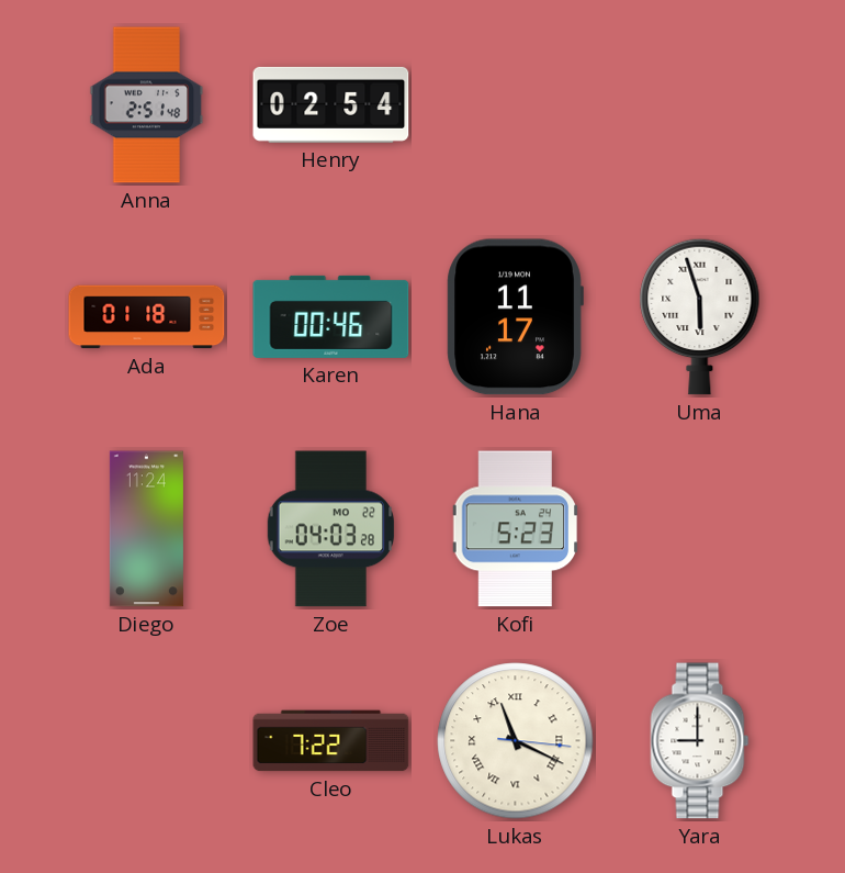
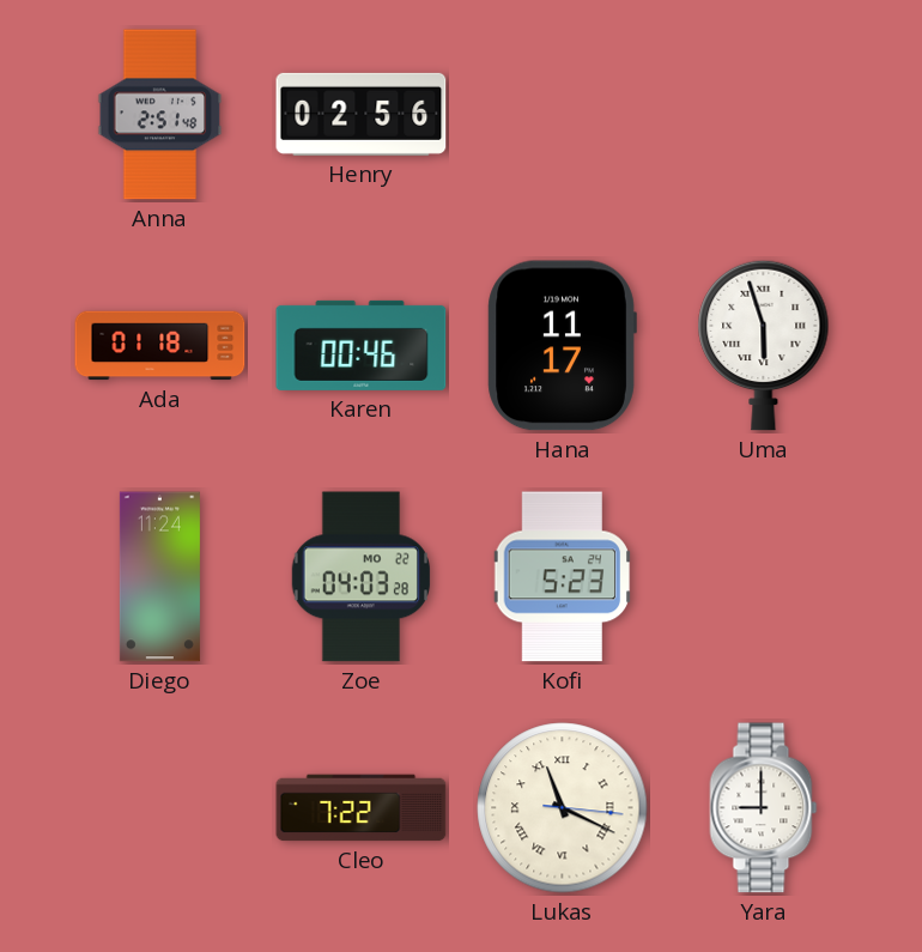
Henry: 02:54 -> 02:56
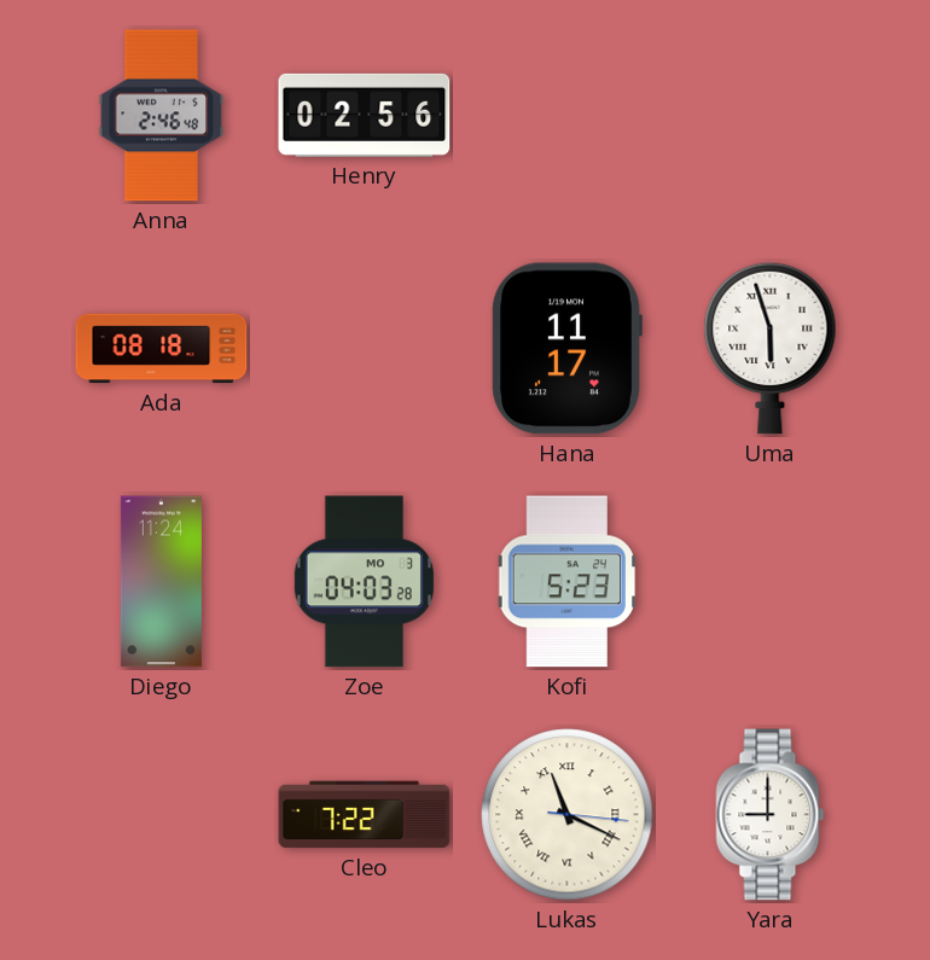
Anna: 2:51 -> 2:46
Ada: 01:18 -> 08:18
Karen: 00:46 -> none
Zoe date: MO 22 -> MO 3
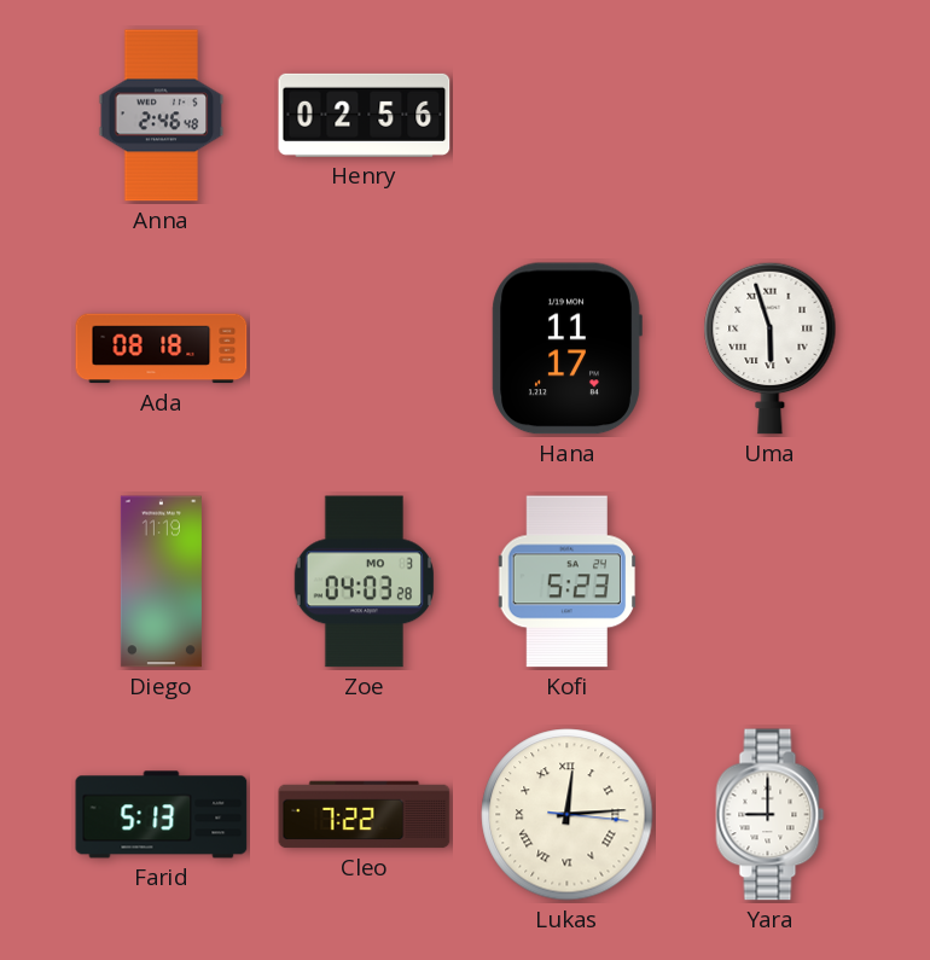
Diego: 11:24 -> 11:19
Farid: none -> 5:13
Lukas: 11:19 -> 12:14
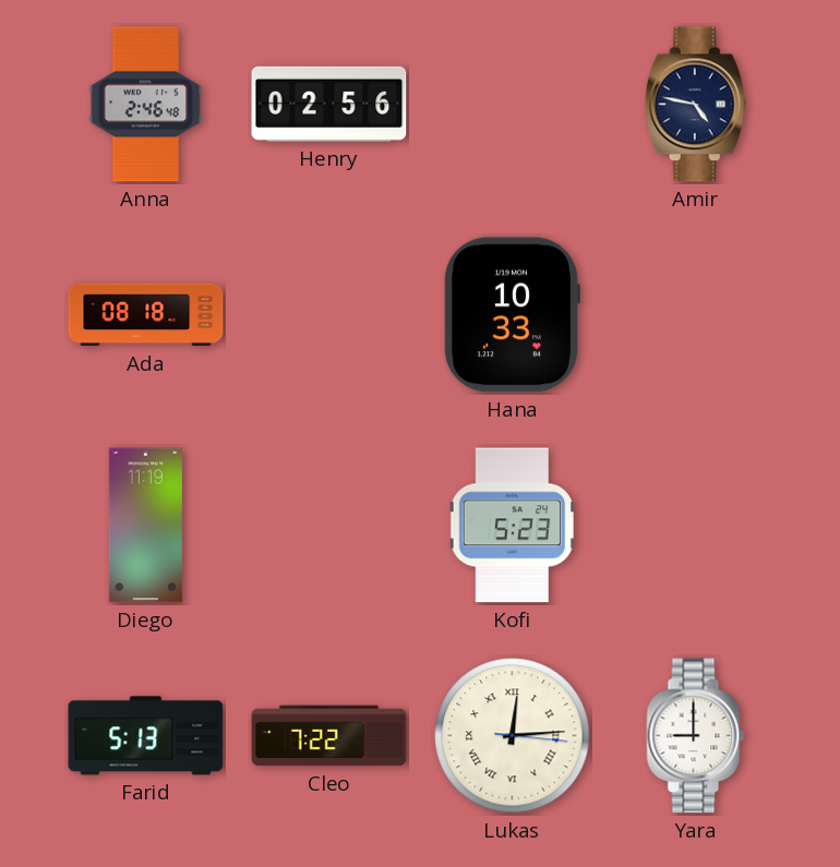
Amir: none -> 4:47
Hana: 11:17 -> 10:33
Uma: 5:57 -> none
Zoe: 04:03 -> none
